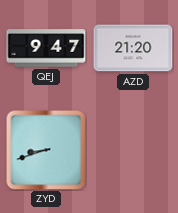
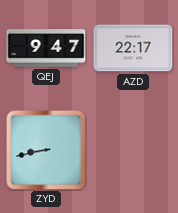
AZD: 21:20 -> 22:17
ZYD: 8:42 -> 8:43
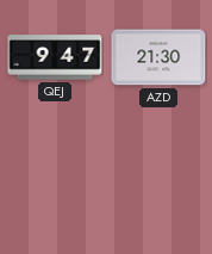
AZD: 22:17 -> 21:30
ZYD: 8:43 -> none
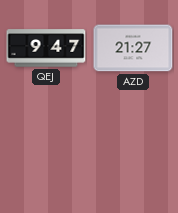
AZD: 21:30 -> 21:27
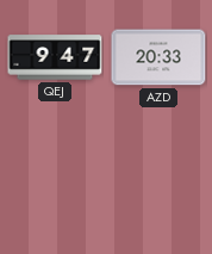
AZD: 21:27 -> 20:33
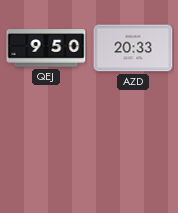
QEJ: 9:47 -> 9:50
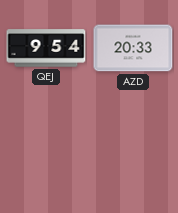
QEJ: 9:50 -> 9:54
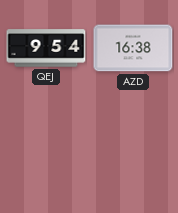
AZD: 20:33 -> 16:38
